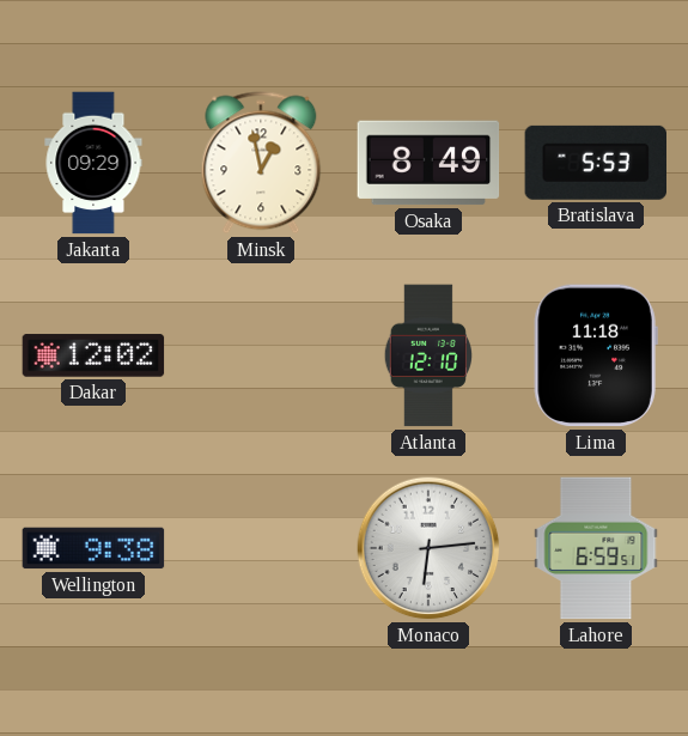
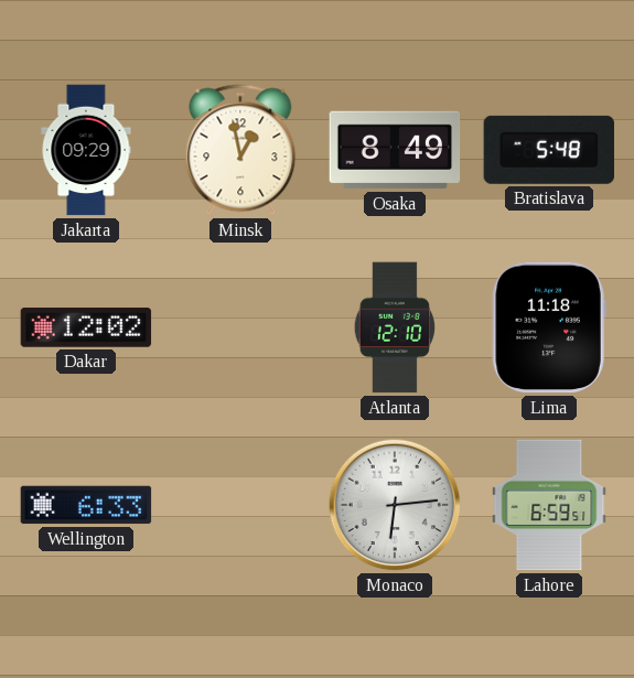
Bratislava: 5:53 -> 5:48
Wellington: 9:38 -> 6:33
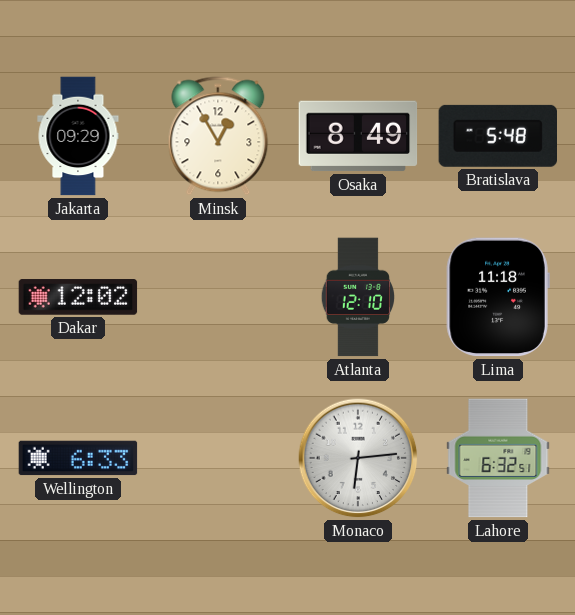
Minsk: 12:58 -> 12:55
Lahore: 6:59 -> 6:32
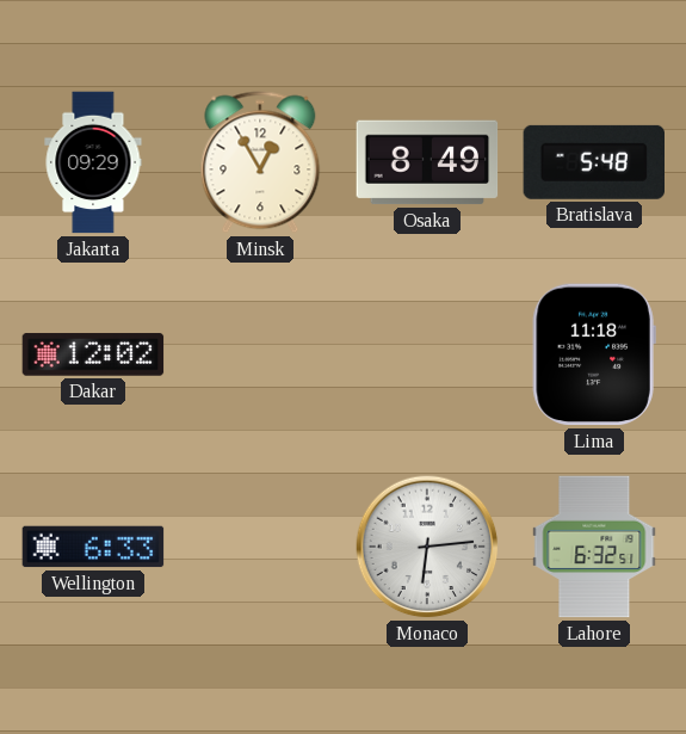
Atlanta: 12:10 -> none
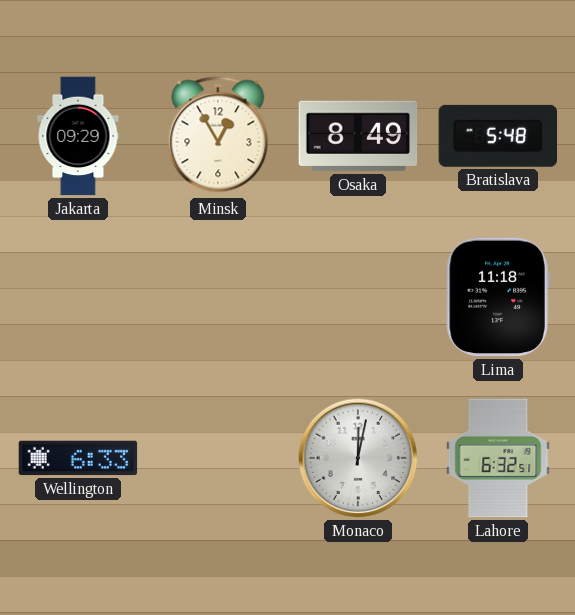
Dakar: 12:02 -> none
Monaco: 6:14 -> 12:02
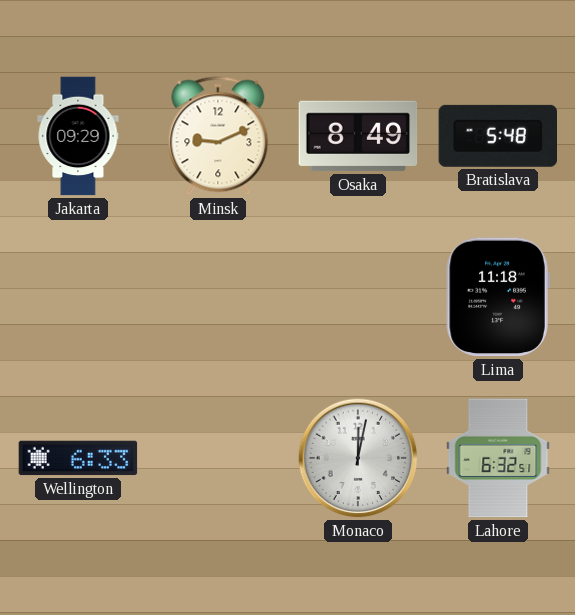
Minsk: 12:55 -> 9:11
